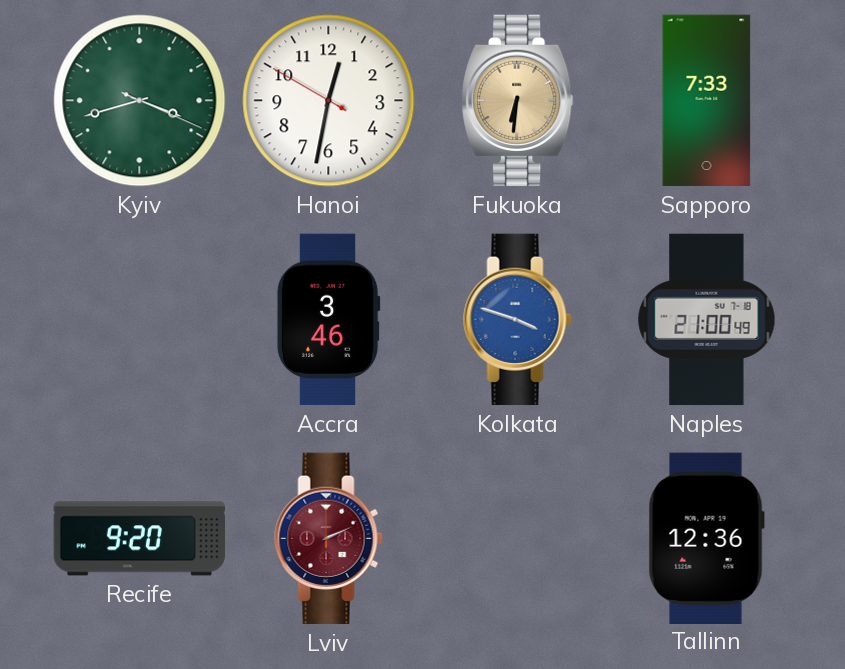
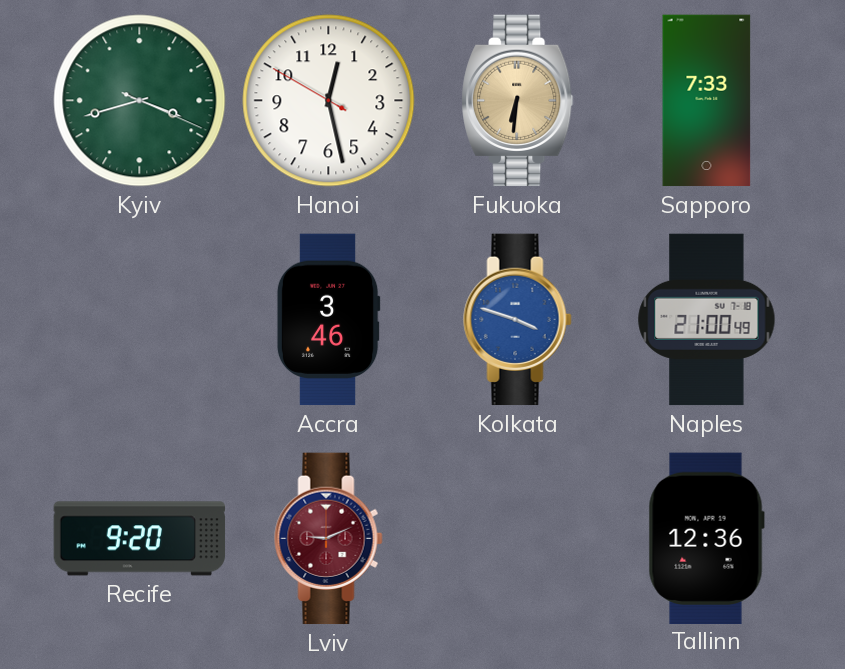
Hanoi: 12:31 -> 12:27
Lviv: 2:11 -> 9:11
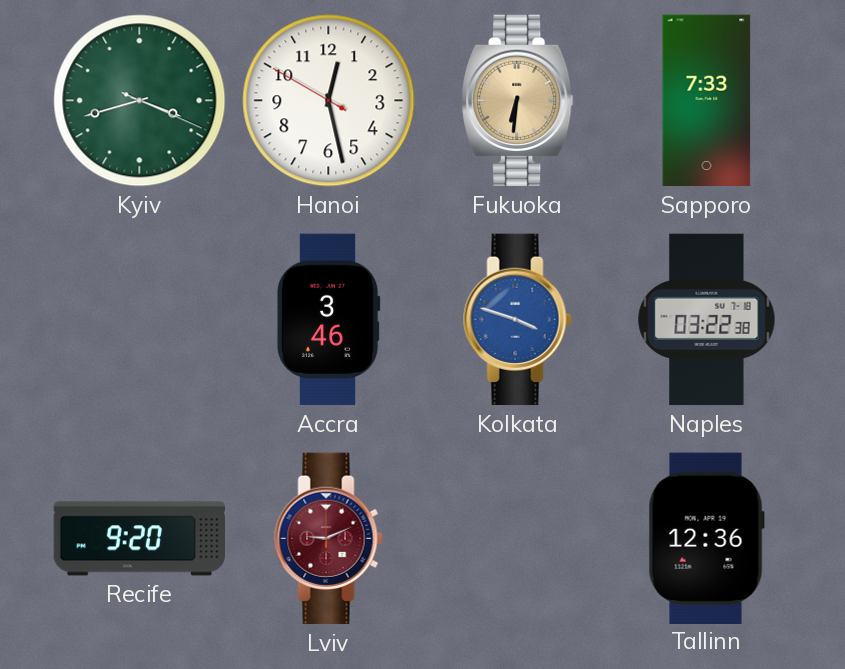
Naples: 21:00 -> 03:22
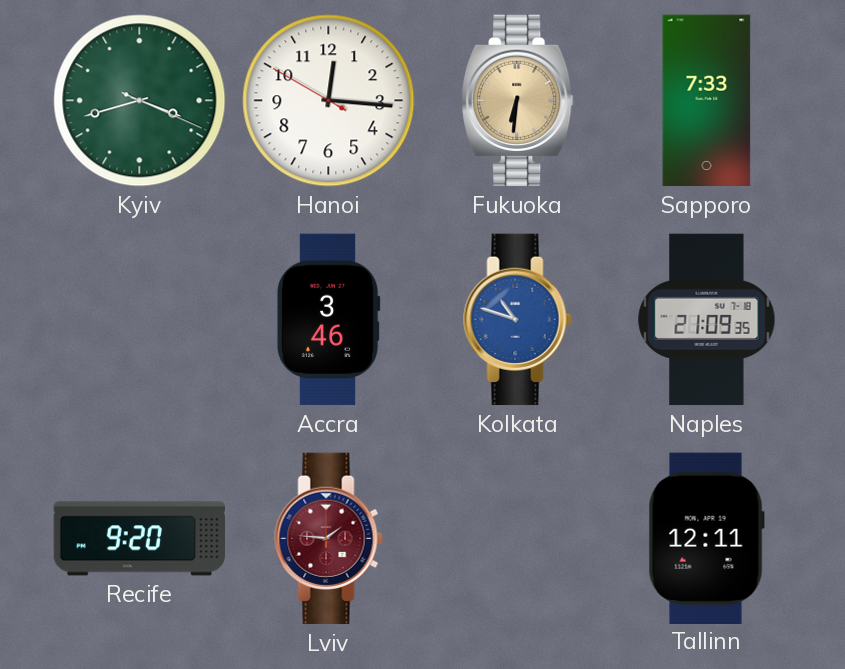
Hanoi: 12:27 -> 12:15
Kolkata: 3:48 -> 10:48
Naples: 03:22 -> 21:09
Lviv: 9:11 -> 1:46
Tallinn: 12:36 -> 12:11
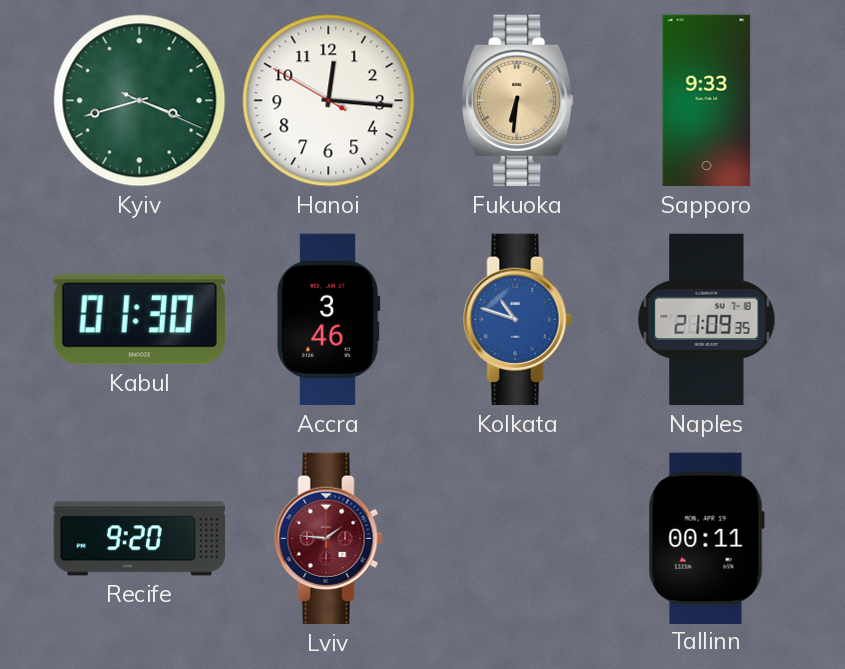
Sapporo: 7:33 -> 9:33
Kabul: none -> 01:30
Tallinn: 12:11 -> 00:11
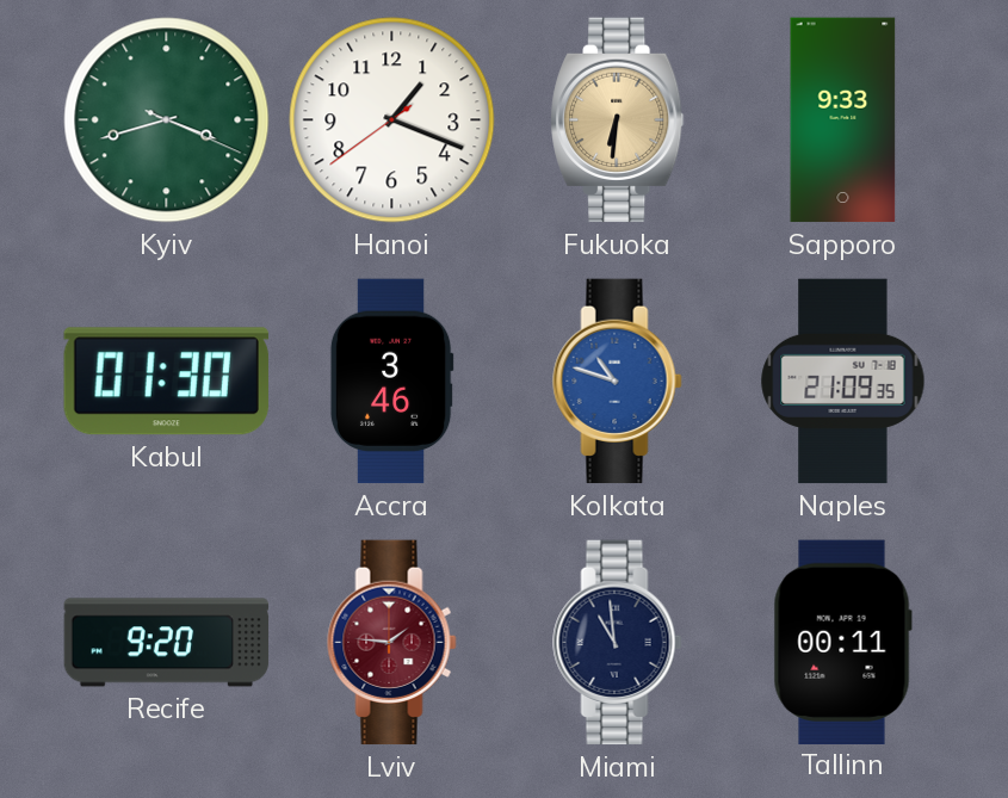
Hanoi: 12:15 -> 1:18
Miami: none -> 10:59
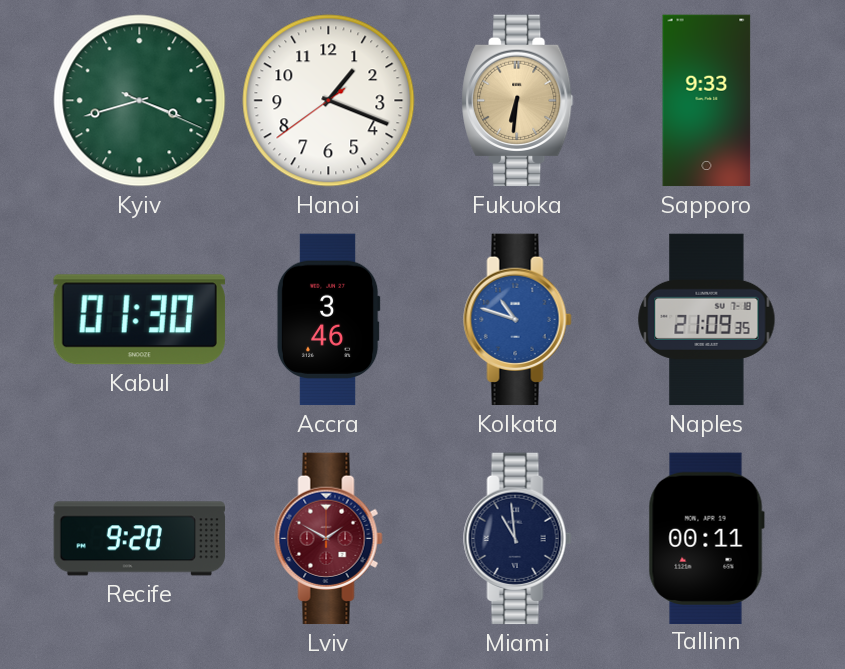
Lviv: 1:46 -> 1:50
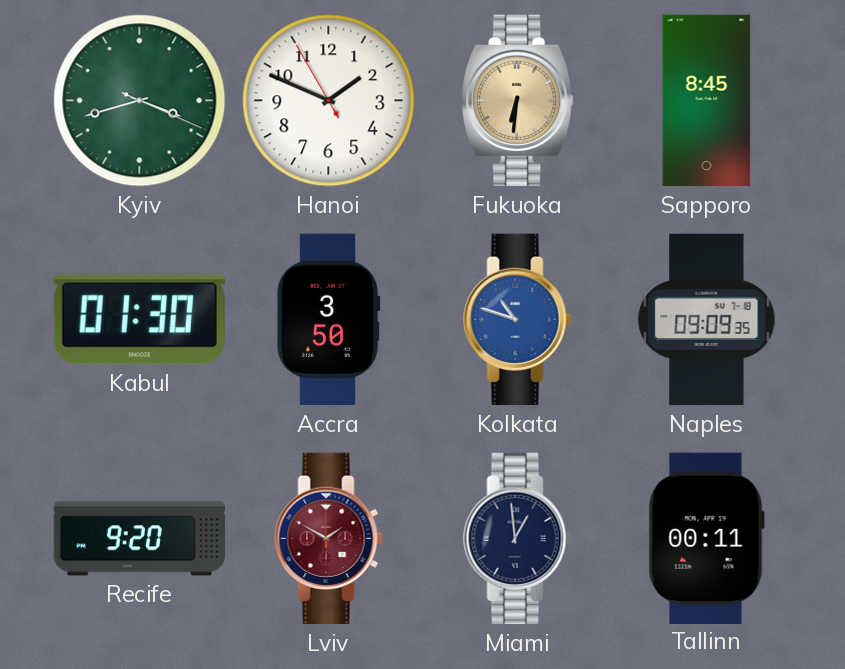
Hanoi: 1:18 -> 1:48
Sapporo: 9:33 -> 8:45
Accra: 3:46 -> 3:50
Naples: 21:09 -> 09:09
Miami: 10:59 -> 12:59
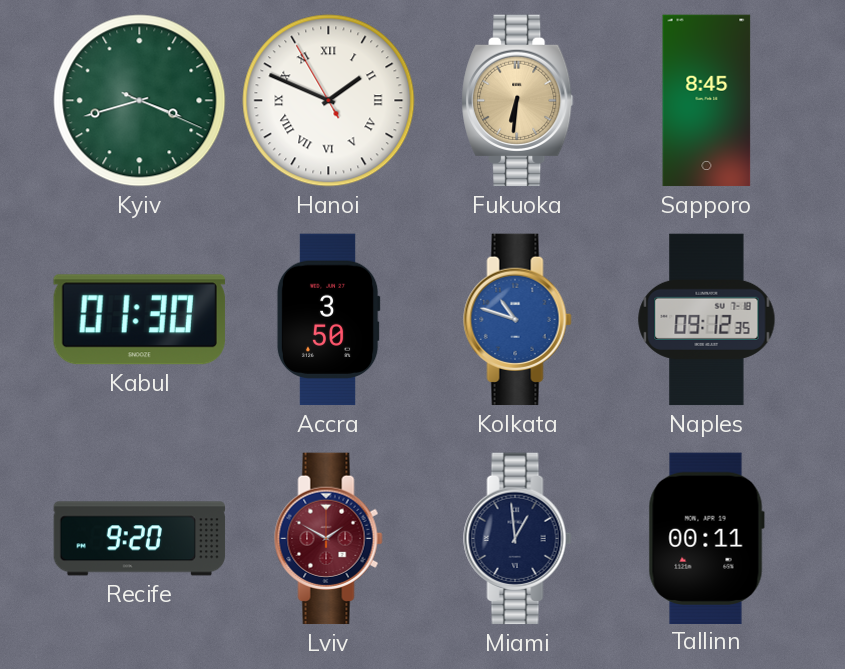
Hanoi numerals: Arabic -> Roman
Naples: 09:09 -> 09:12
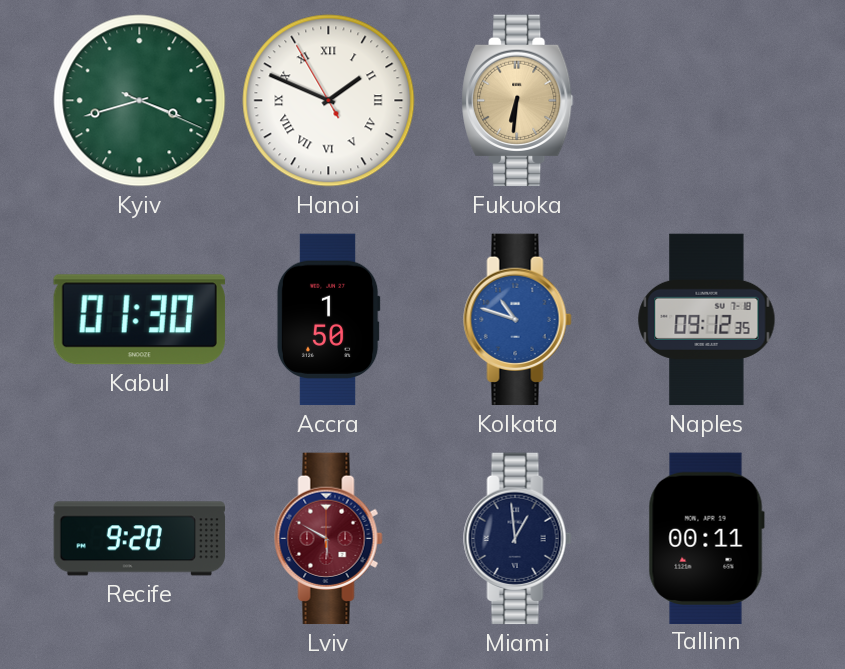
Sapporo: 8:45 -> none
Accra: 3:50 -> 1:50
Lviv: 1:50 -> 5:50
